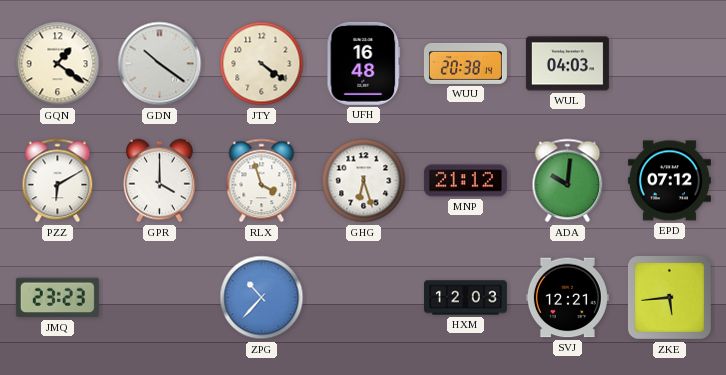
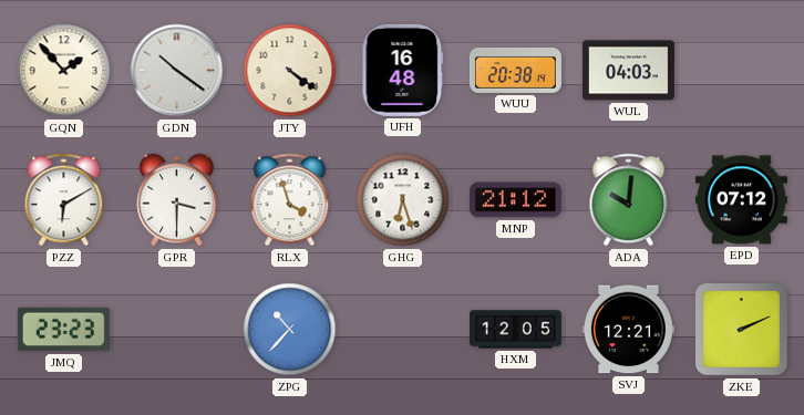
GQN: 1:21 -> 1:53
GPR: 4:00 -> 3:30
HXM: 12:03 -> 12:05
ZKE: 5:44 -> 2:11
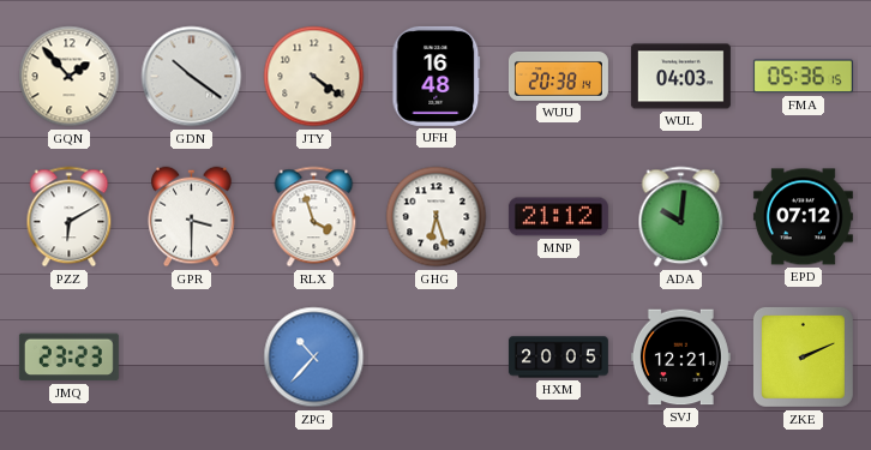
FMA: none -> 05:36
HXM: 12:05 -> 20:05
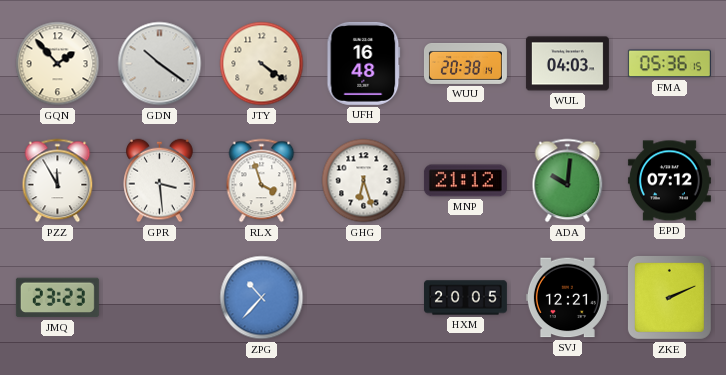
PZZ: 6:10 -> 11:55
GPR: 3:30 -> 3:29
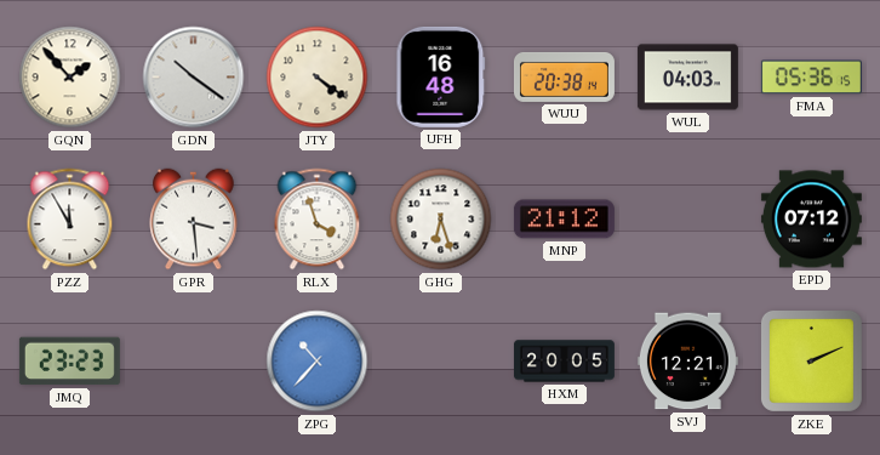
ADA: 10:01 -> none
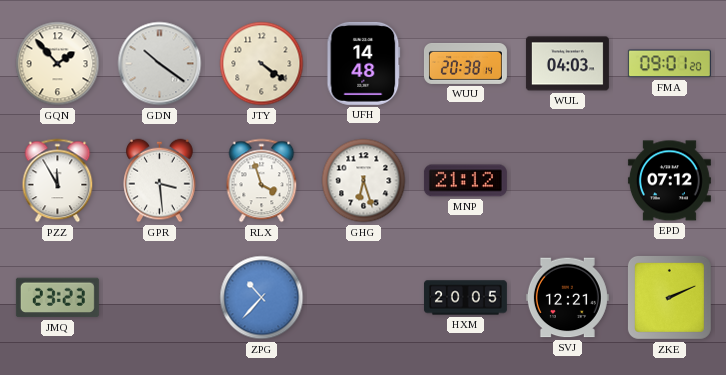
UFH: 16:48 -> 14:48
FMA: 05:36 -> 09:01
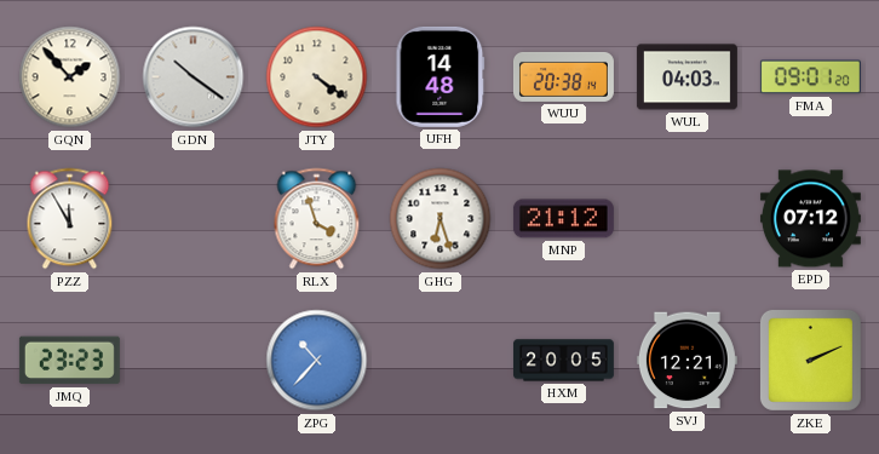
GPR: 3:29 -> none
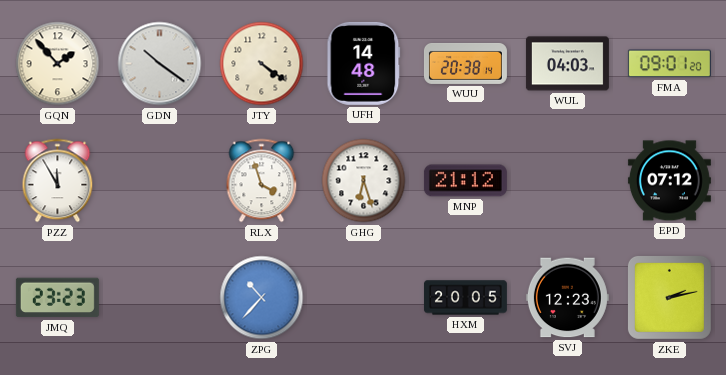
SVJ: 12:21 -> 12:23
ZKE: 2:11 -> 2:13
